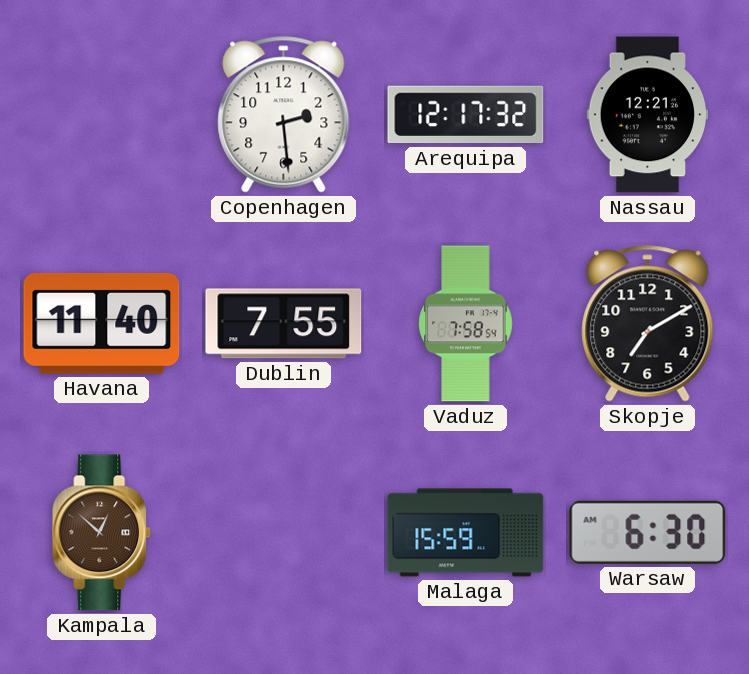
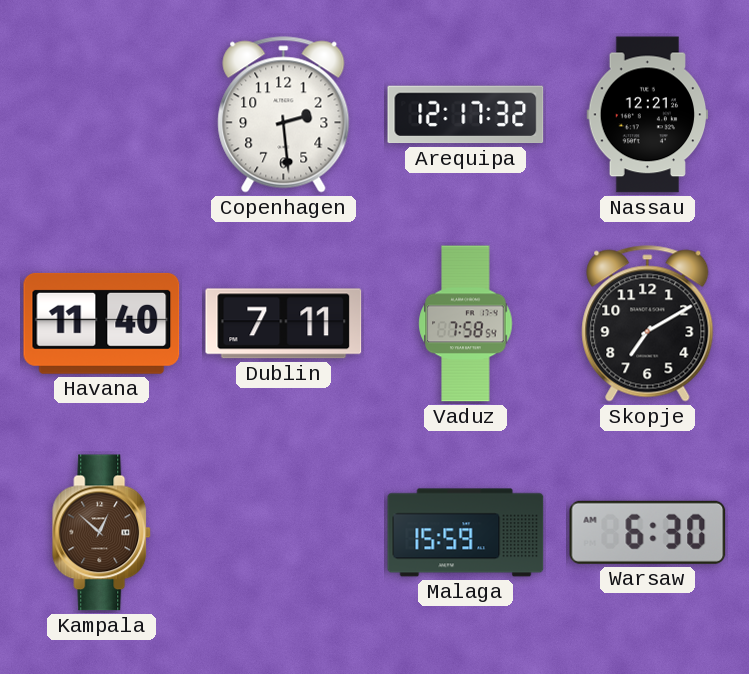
Dublin: 7:55 -> 7:11
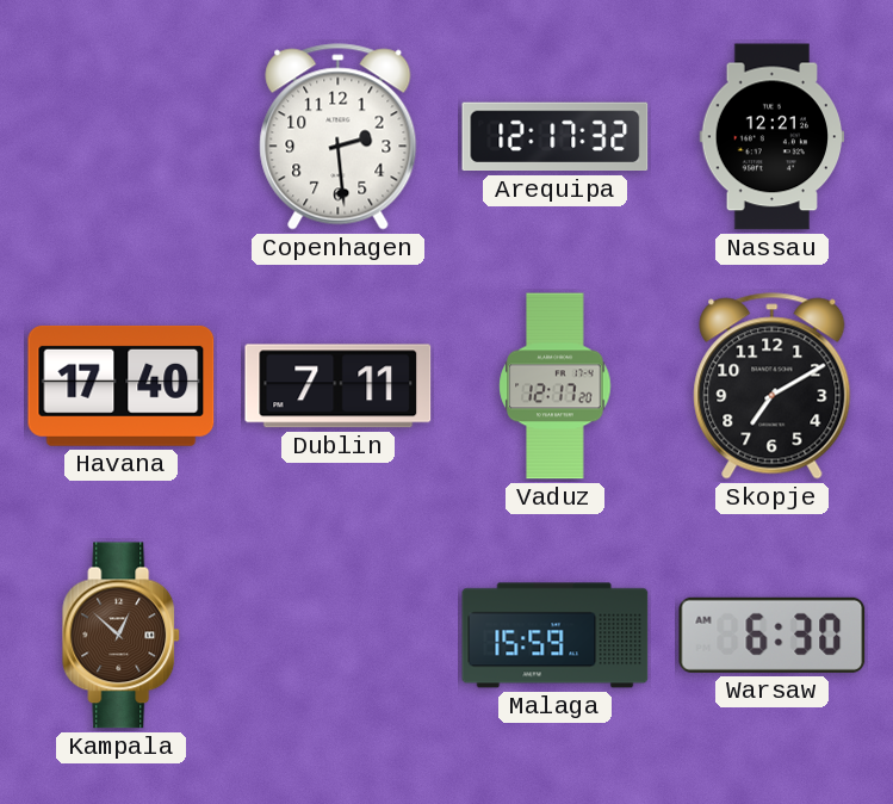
Havana: 11:40 -> 17:40
Vaduz: 7:58 -> 12:17
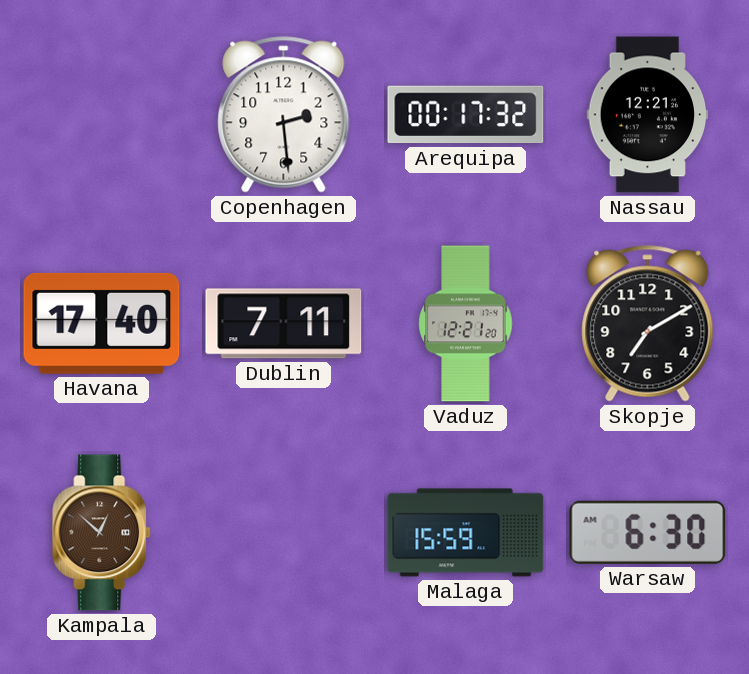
Arequipa: 12:17 -> 00:17
Vaduz: 12:17 -> 12:21
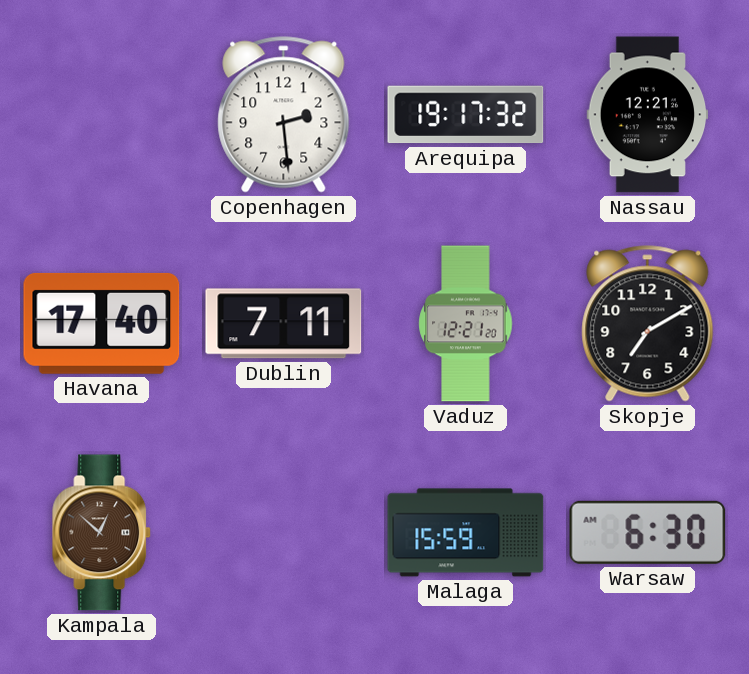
Arequipa: 00:17 -> 19:17
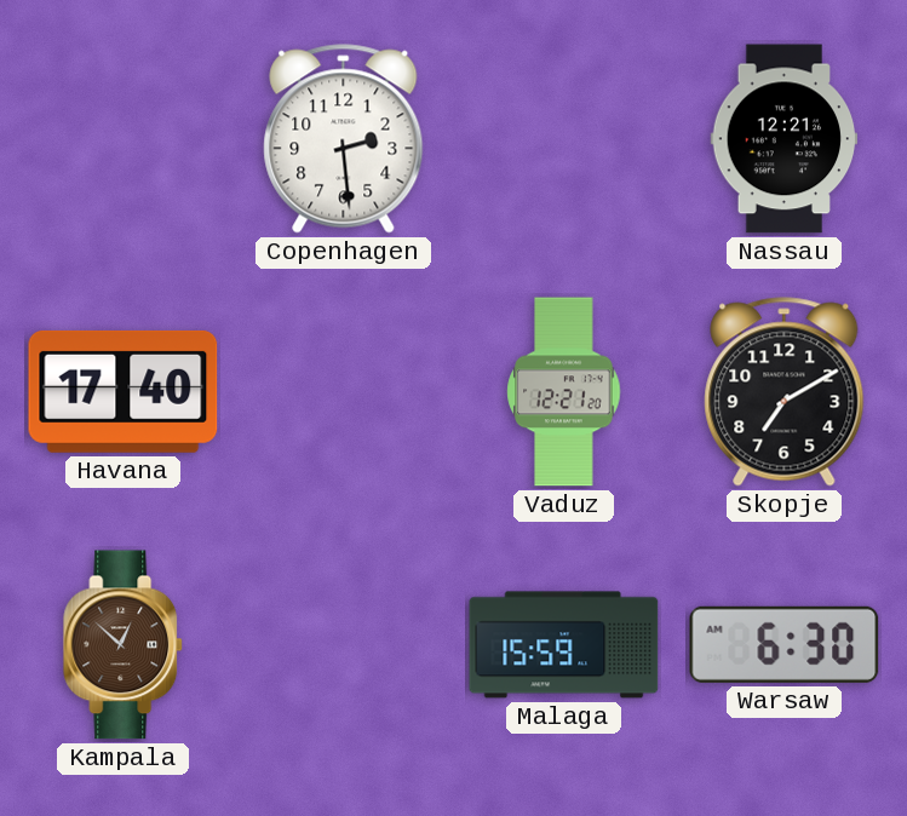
Arequipa: 19:17 -> none
Dublin: 7:11 -> none
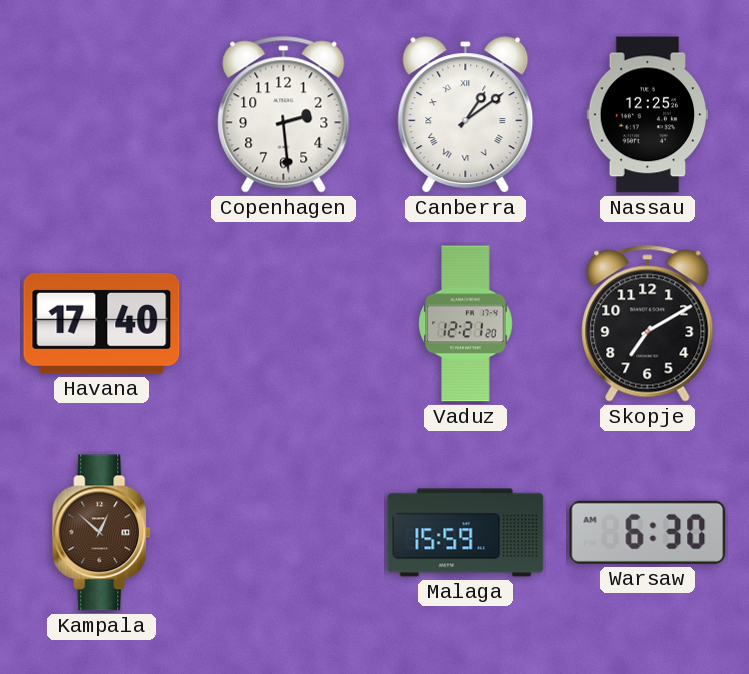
Canberra: none -> 1:09
Nassau: 12:21 -> 12:25
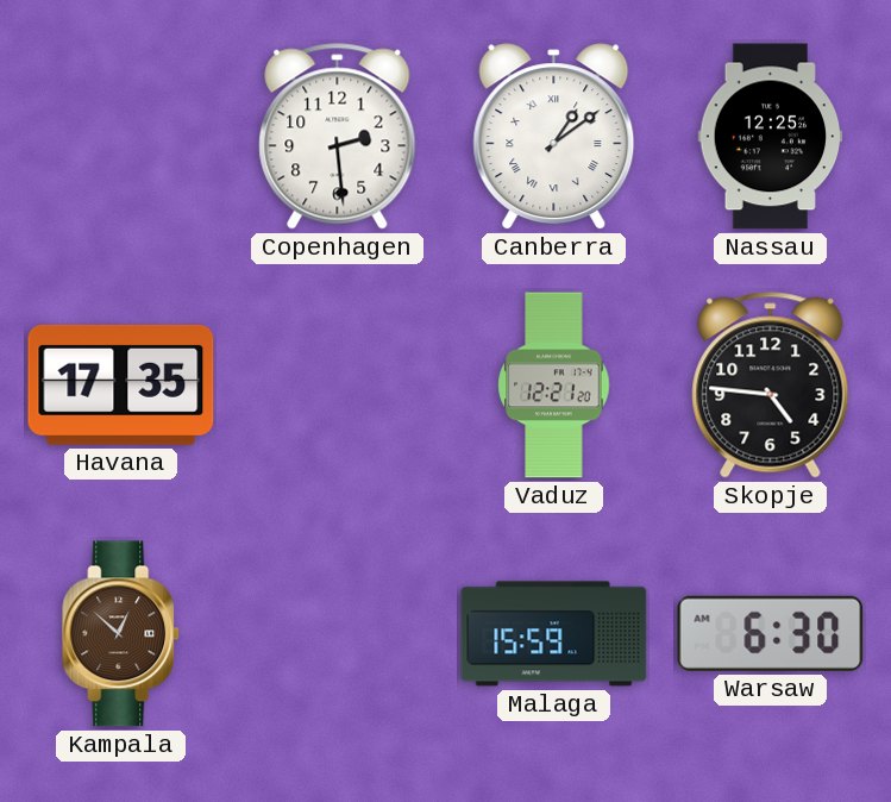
Havana: 17:40 -> 17:35
Skopje: 7:10 -> 4:46
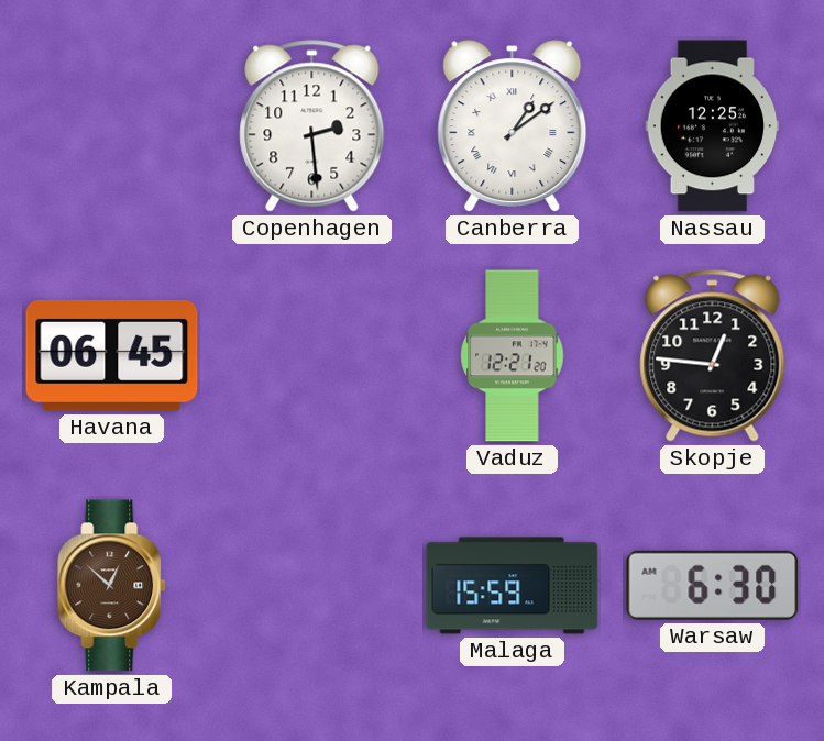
Havana: 17:35 -> 06:45
Skopje: 4:46 -> 12:46
